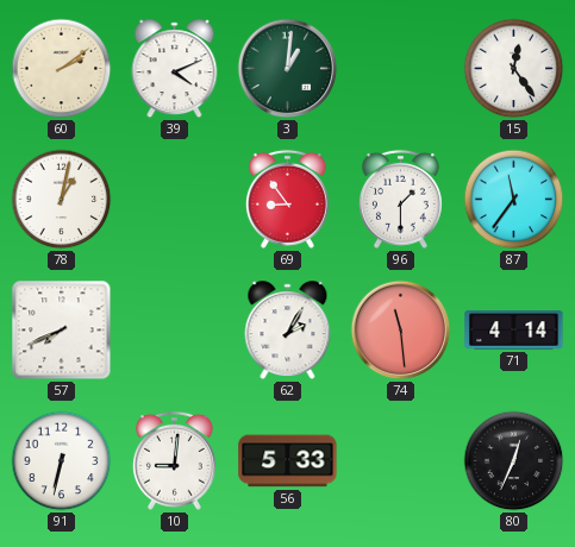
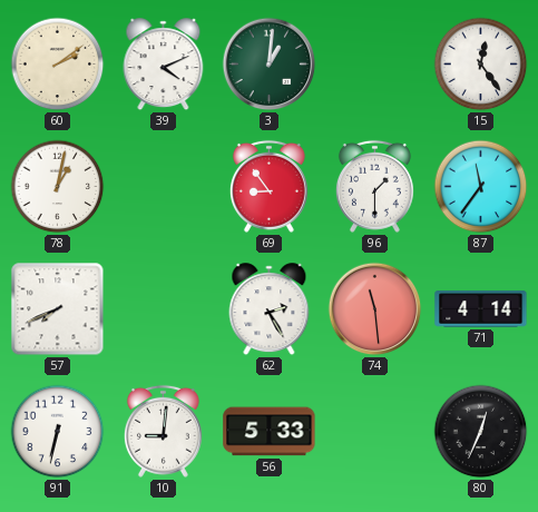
62: 2:05 -> 2:25
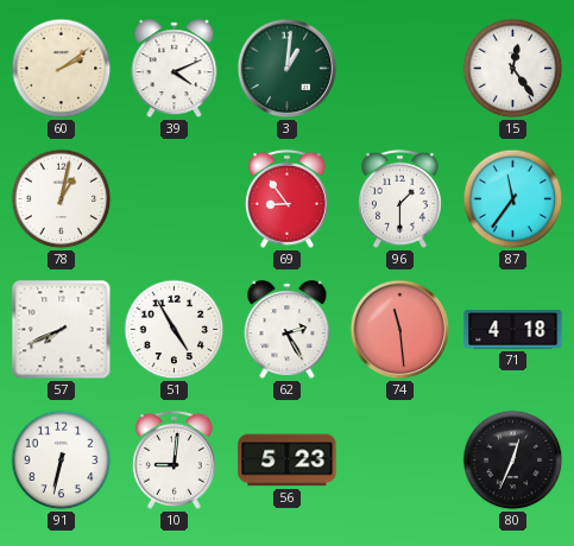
51: none -> 4:55
71: 4:14 -> 4:18
56: 5:33 -> 5:23
